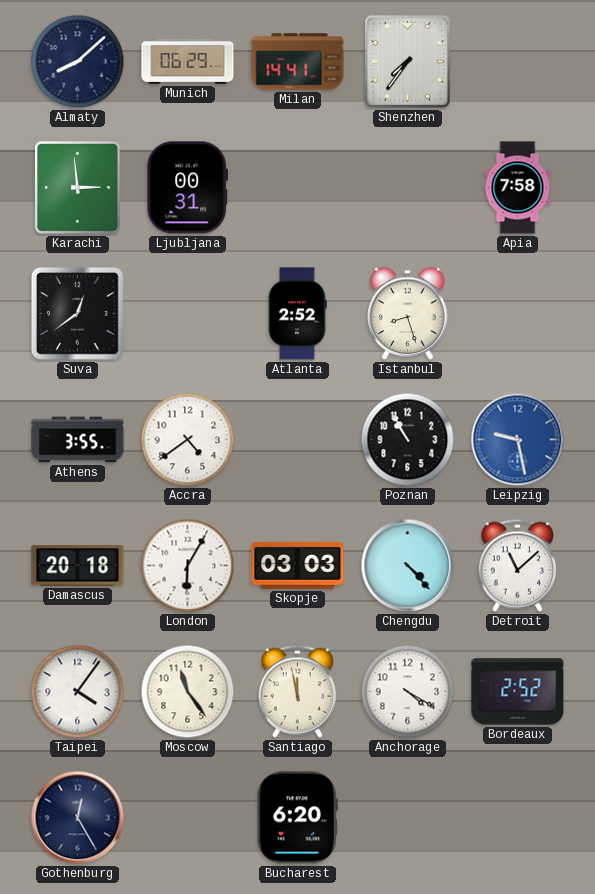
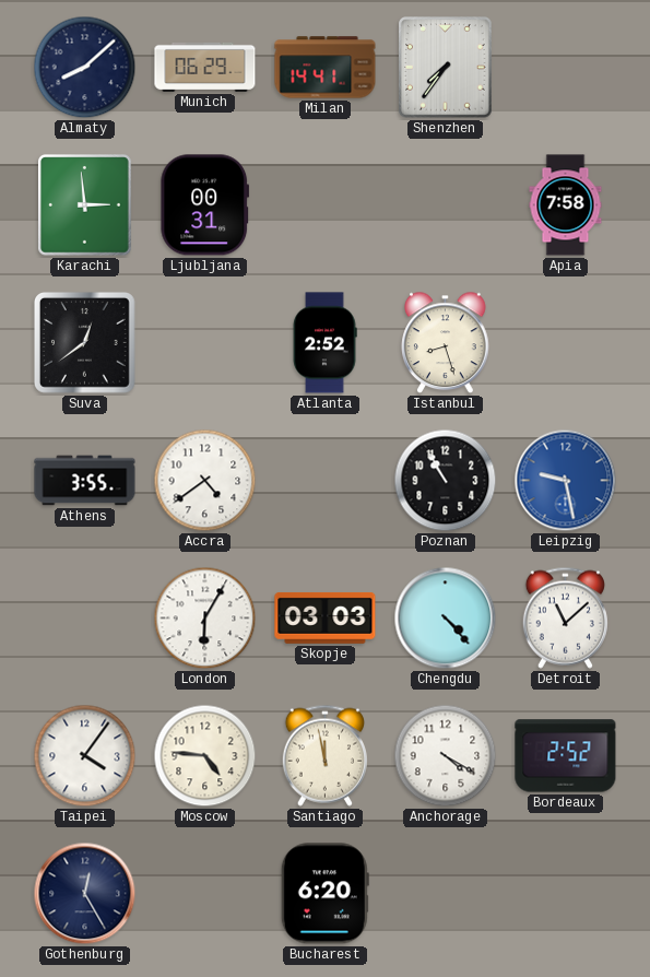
Damascus: 20:18 -> none
Moscow: 11:24 -> 4:46
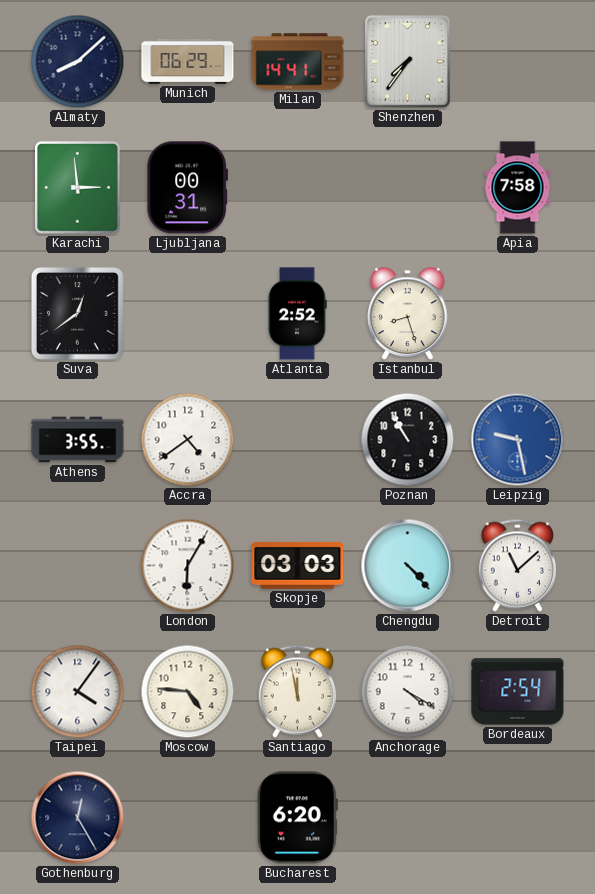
Bordeaux: 2:52 -> 2:54
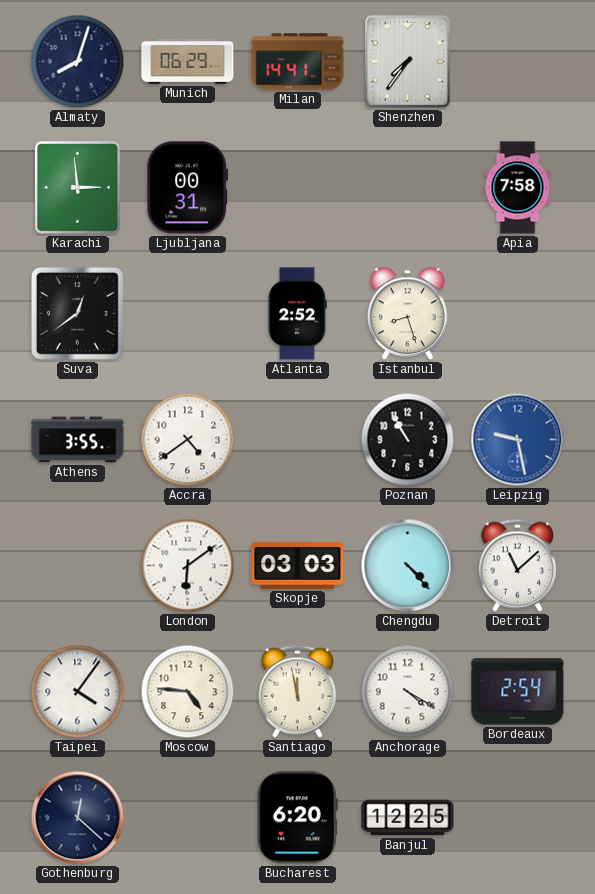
Almaty: 8:08 -> 8:03
London: 6:05 -> 6:09
Gothenburg: 12:25 -> 12:22
Banjul: none -> 12:25
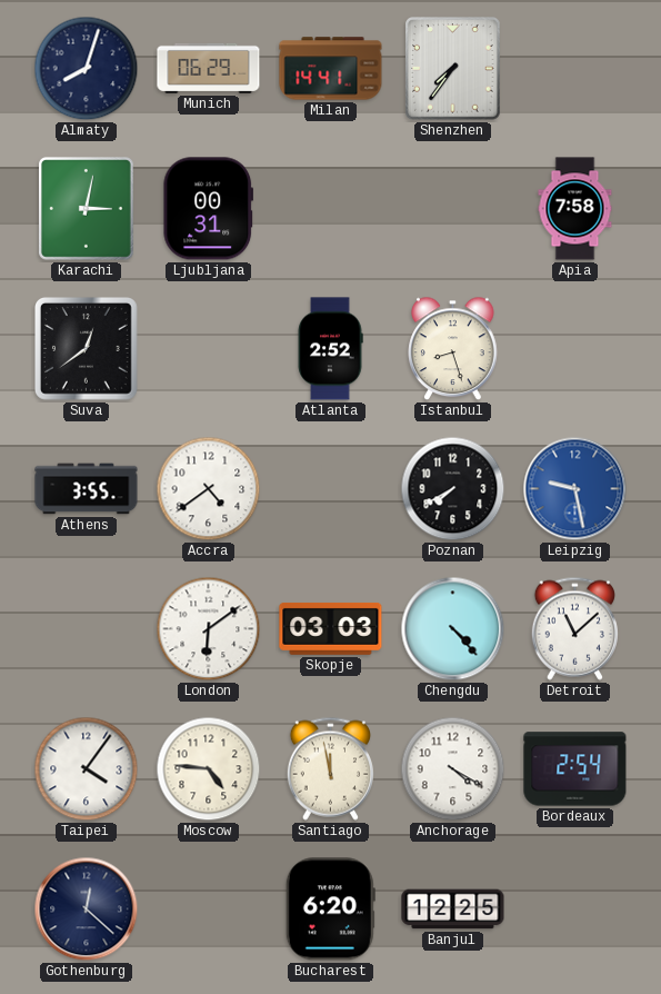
Karachi: 2:59 -> 3:02
Poznan: 10:55 -> 7:40
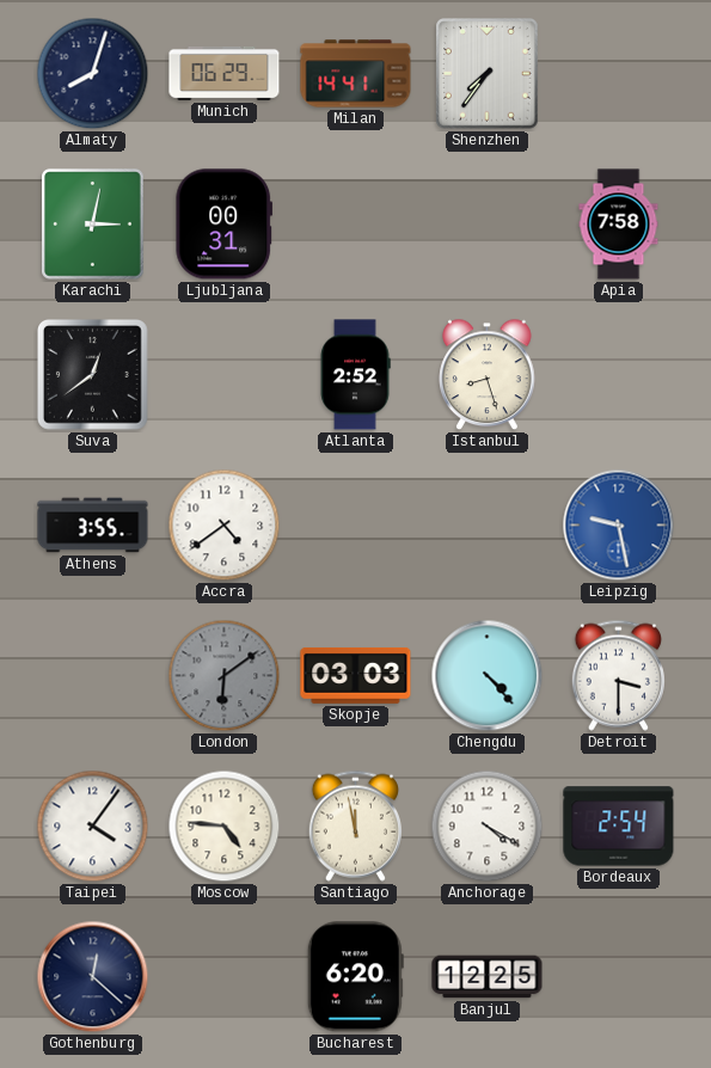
Poznan: 7:40 -> none
London dial: white -> grey
Detroit: 11:08 -> 3:30
